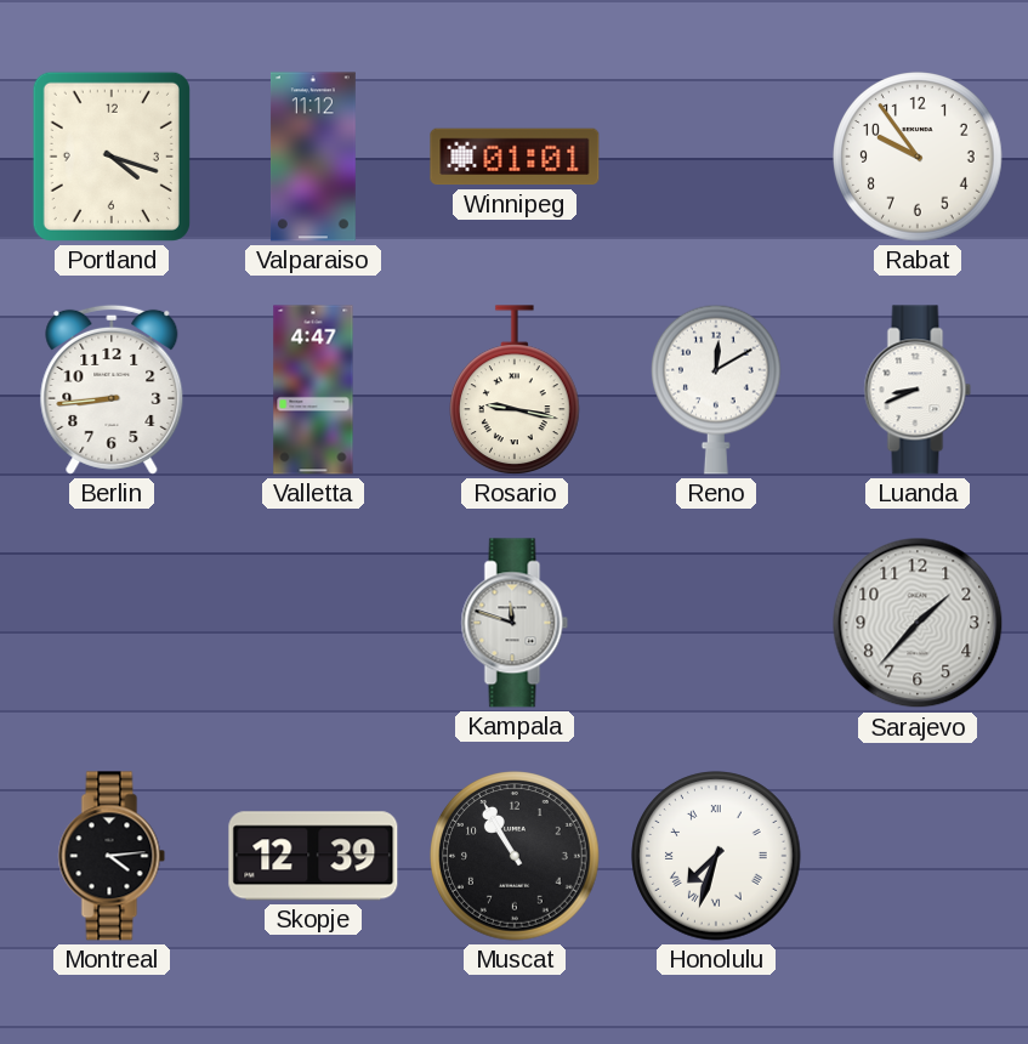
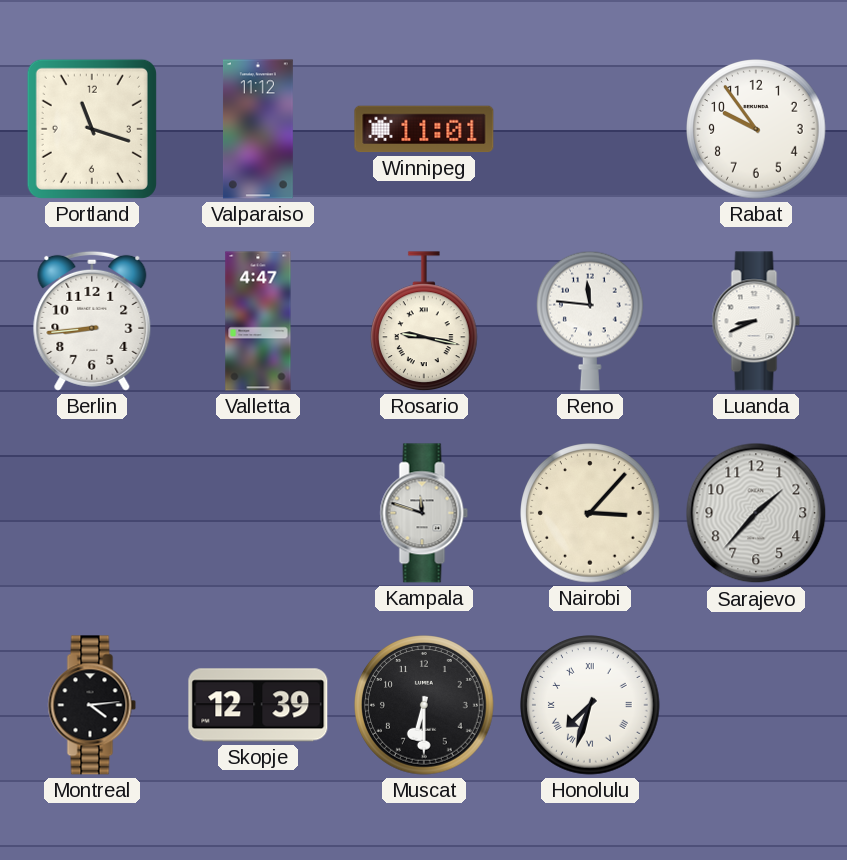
Portland: 4:18 -> 11:18
Winnipeg: 01:01 -> 11:01
Reno: 12:10 -> 11:46
Nairobi: none -> 3:07
Muscat: 10:55 -> 6:30
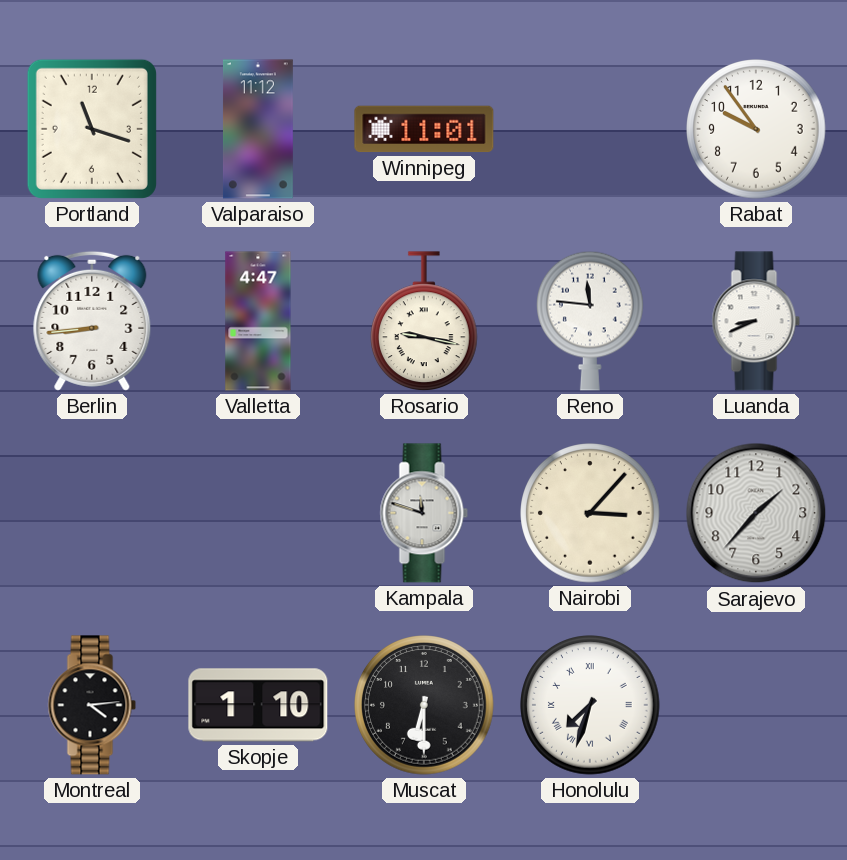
Skopje: 12:39 -> 1:10
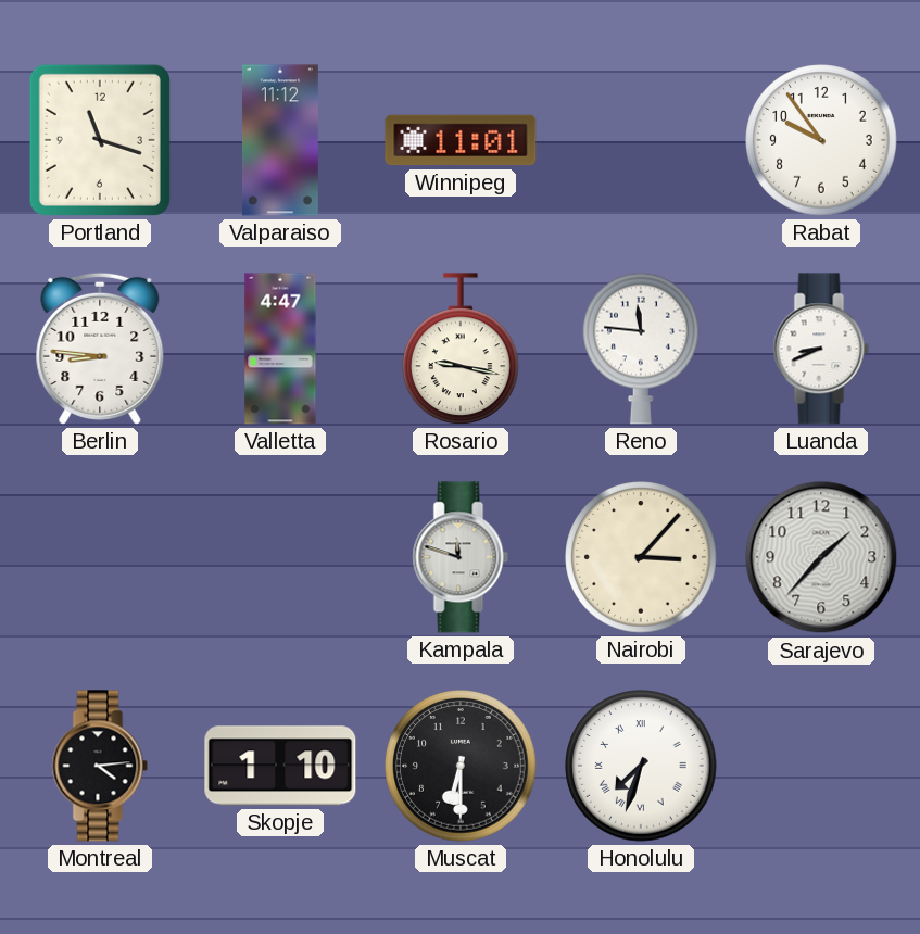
Berlin: 8:44 -> 8:46
